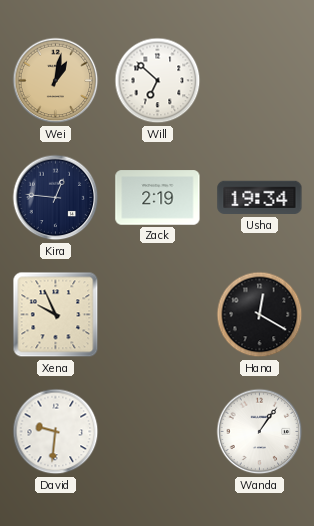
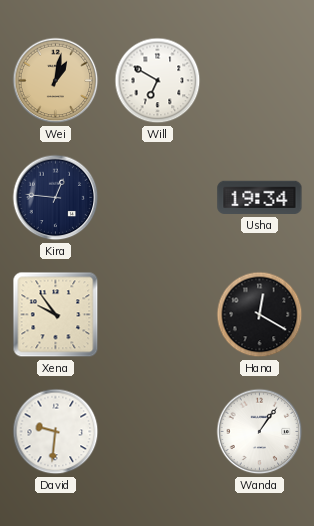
Will: 6:52 -> 6:50
Zack: 2:19 -> none
Xena: 9:56 -> 9:54
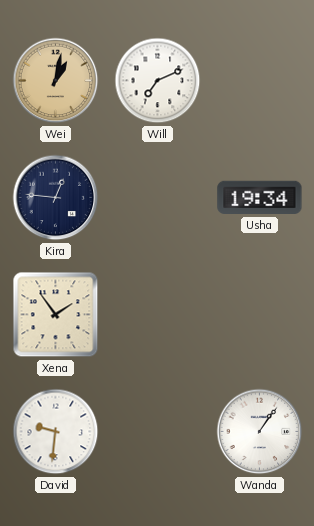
Will: 6:50 -> 7:11
Xena: 9:54 -> 1:54
Hana: 12:20 -> none
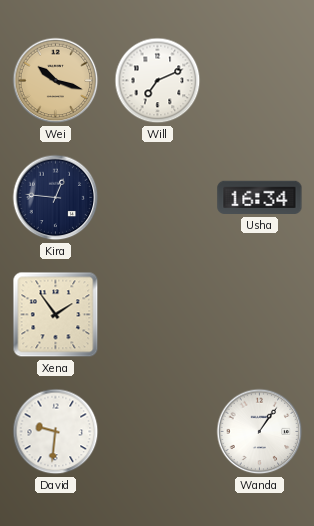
Wei: 1:02 -> 10:18
Usha: 19:34 -> 16:34
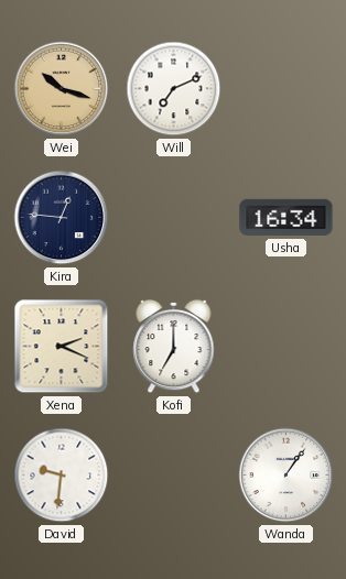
Xena: 1:54 -> 2:19
Kofi: none -> 7:00
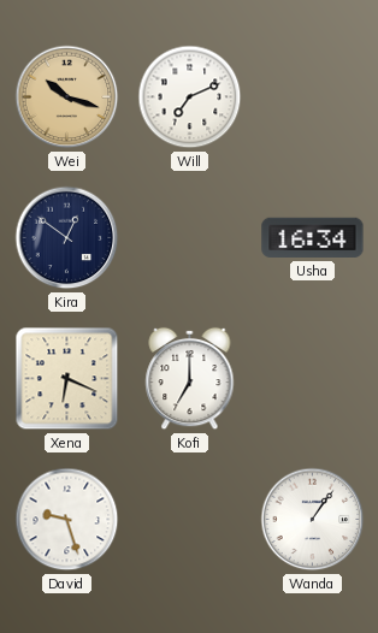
Kira: 12:46 -> 12:51
Xena: 2:19 -> 6:19
David: 9:31 -> 9:27
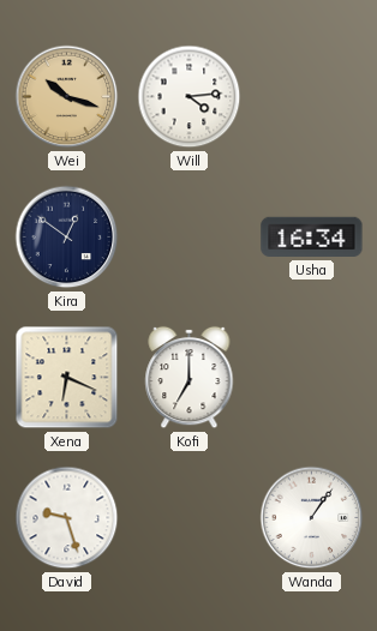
Will: 7:11 -> 4:14
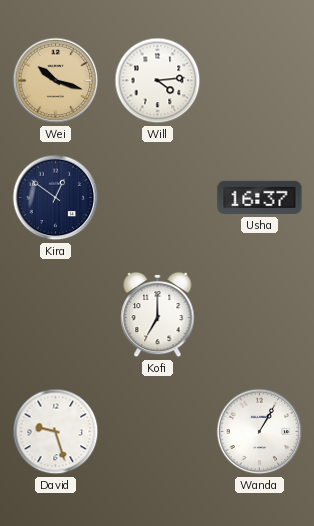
Usha: 16:34 -> 16:37
Xena: 6:19 -> none
Wanda: 1:06 -> 1:05
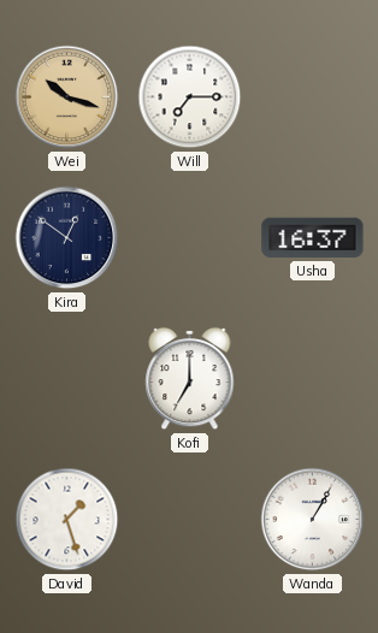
Will: 4:14 -> 7:15
David: 9:27 -> 1:27
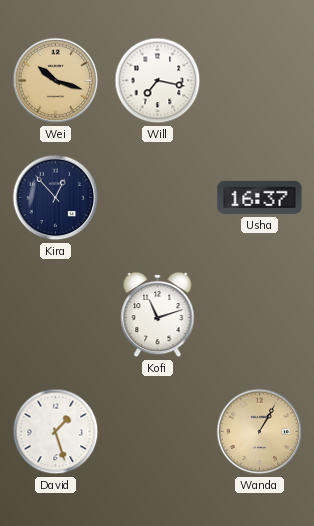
Will: 7:15 -> 7:17
Kira: 12:51 -> 12:53
Kofi: 7:00 -> 11:12
Wanda dial: white -> champagne
